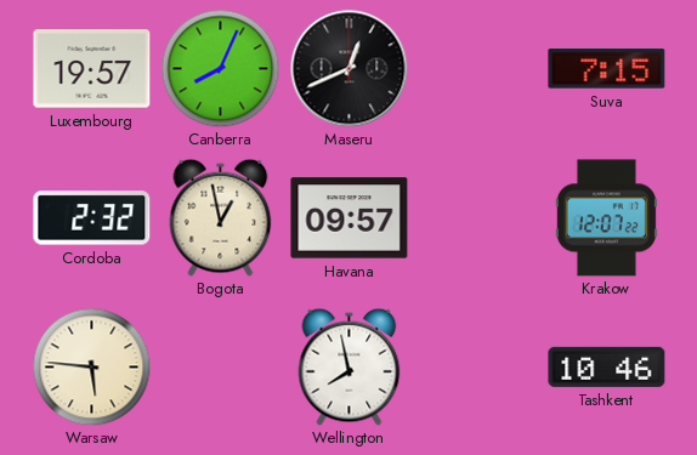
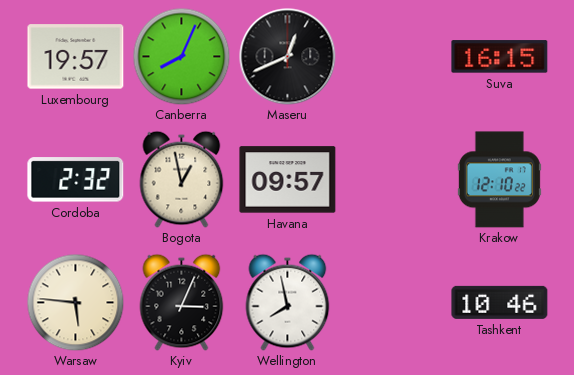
Suva: 7:15 -> 16:15
Krakow: 12:07 -> 12:10
Kyiv: none -> 3:04
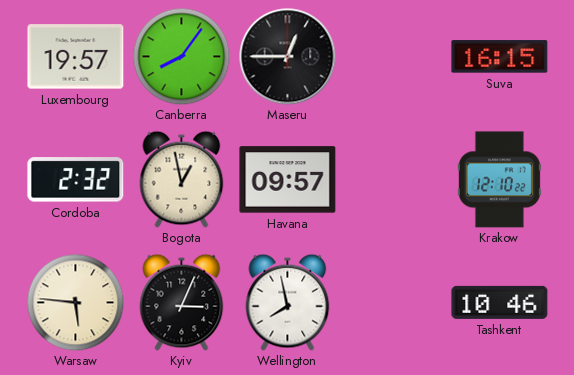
Canberra: 8:04 -> 8:06
Maseru: 12:41 -> 12:45
